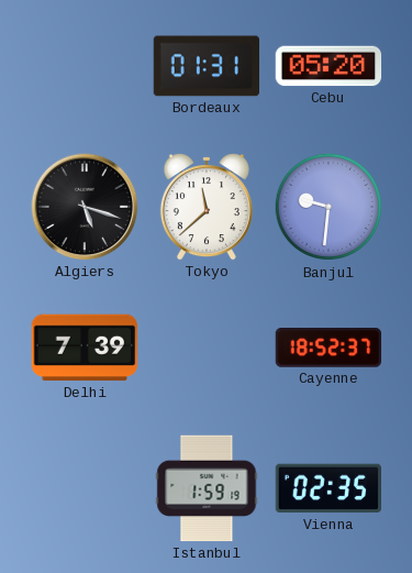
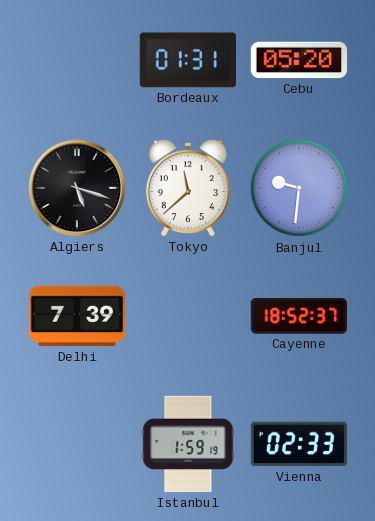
Vienna: 02:35 -> 02:33
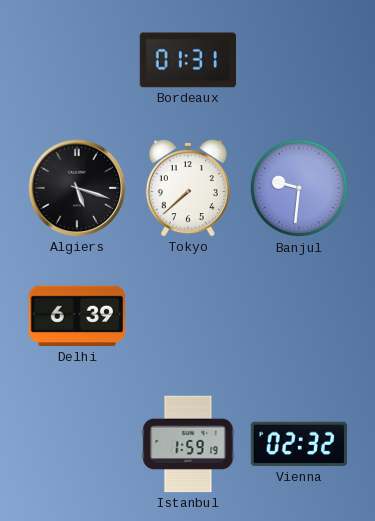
Cebu: 05:20 -> none
Tokyo: 11:38 -> 7:38
Delhi: 7:39 -> 6:39
Cayenne: 18:52 -> none
Vienna: 02:33 -> 02:32
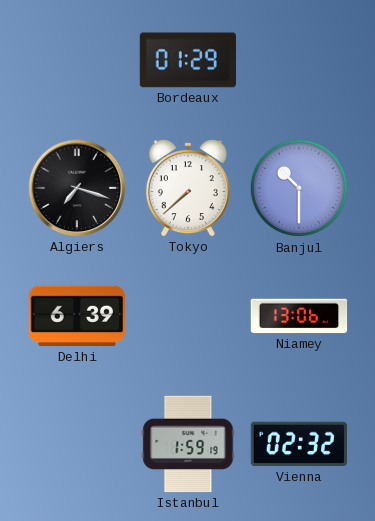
Bordeaux: 01:31 -> 01:29
Algiers: 5:18 -> 7:18
Banjul: 9:31 -> 10:30
Niamey: none -> 13:06
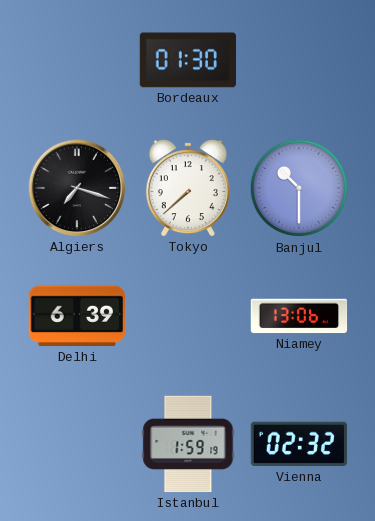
Bordeaux: 01:29 -> 01:30
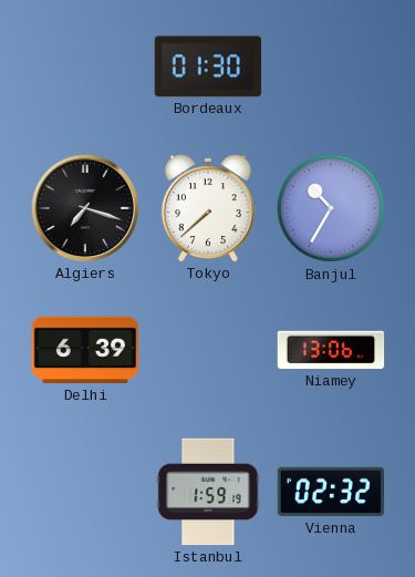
Banjul: 10:30 -> 10:35
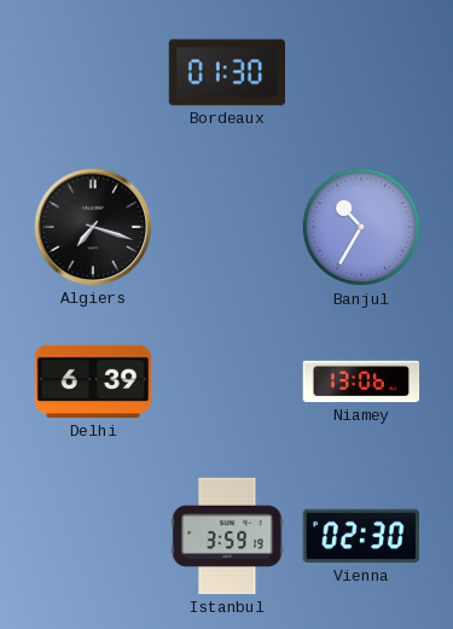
Tokyo: 7:38 -> none
Istanbul: 1:59 -> 3:59
Vienna: 02:32 -> 02:30
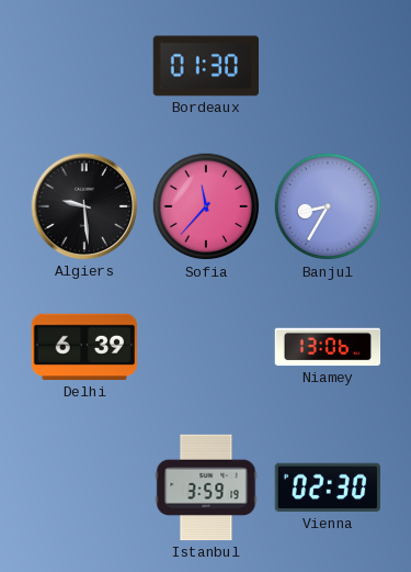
Algiers: 7:18 -> 9:29
Sofia: none -> 11:37
Banjul: 10:35 -> 8:35
